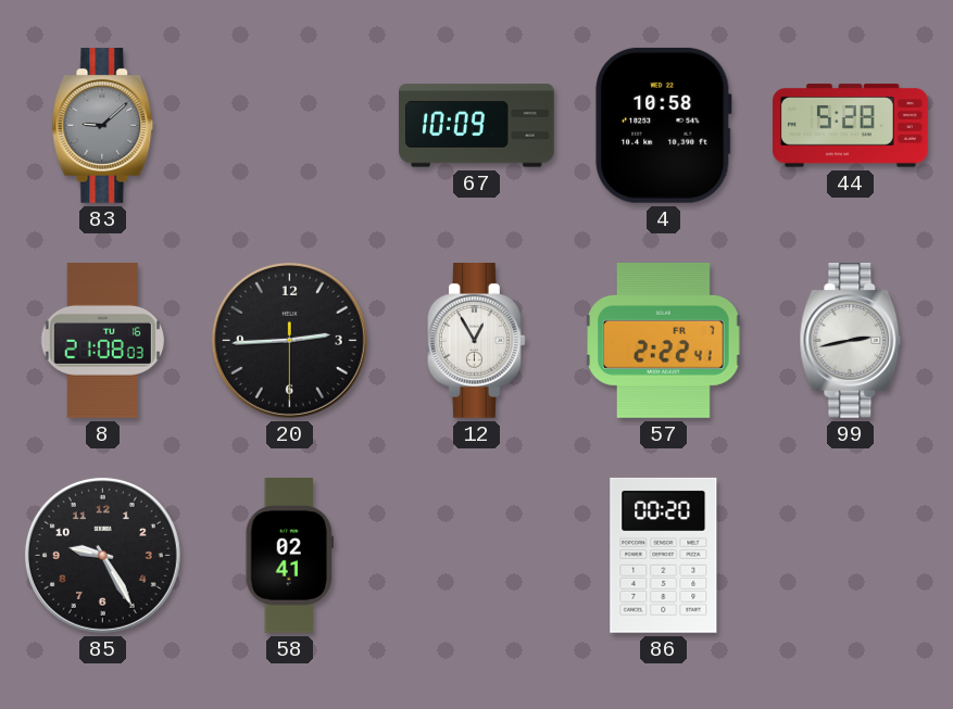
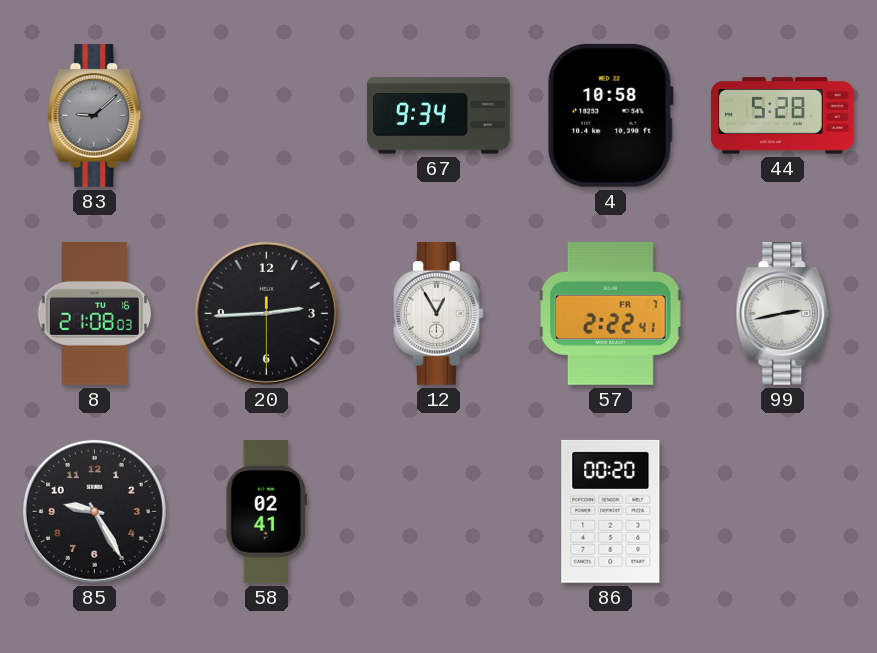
67: 10:09 -> 9:34
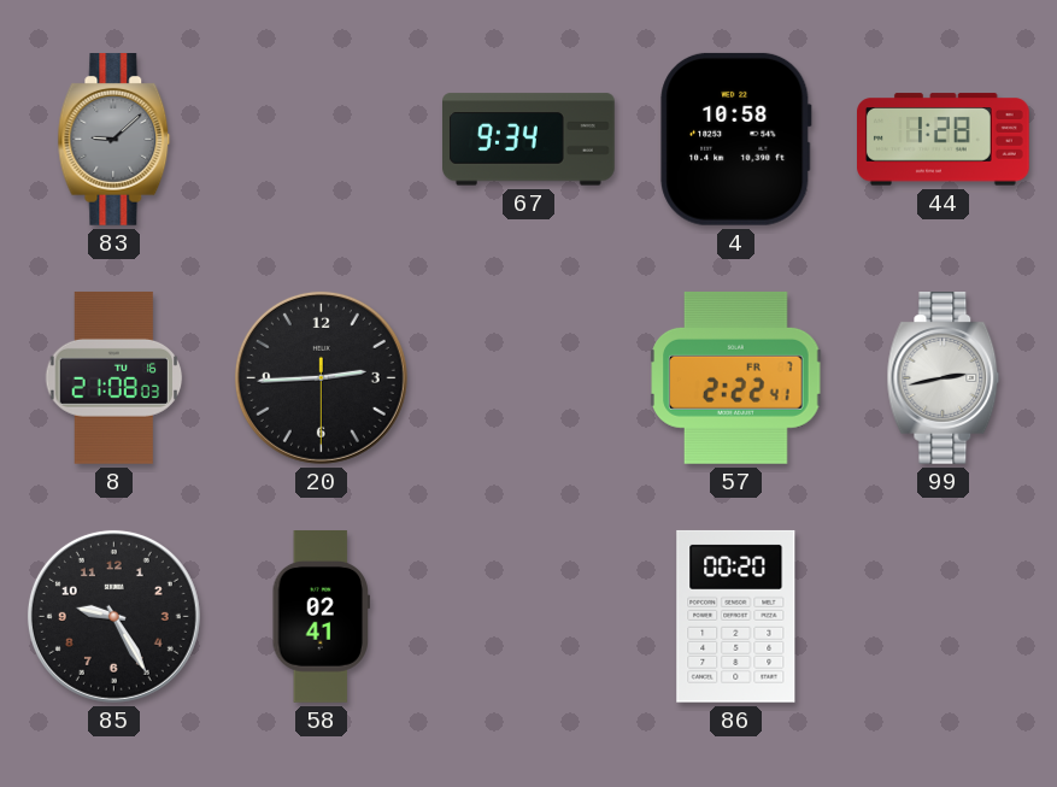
44: 5:28 -> 1:28
12: 12:55 -> none
